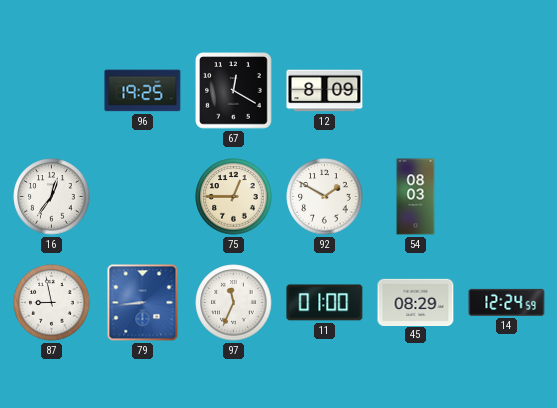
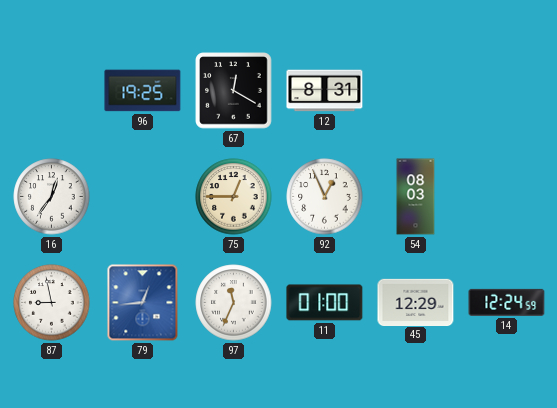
12: 8:09 -> 8:31
92: 1:50 -> 12:56
79: 8:44 -> 12:44
45: 08:29 -> 12:29
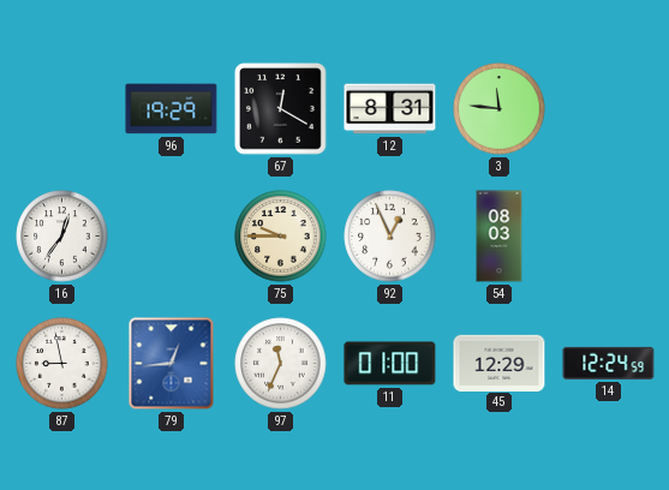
96: 19:25 -> 19:29
3: none -> 11:46
75: 12:45 -> 9:45
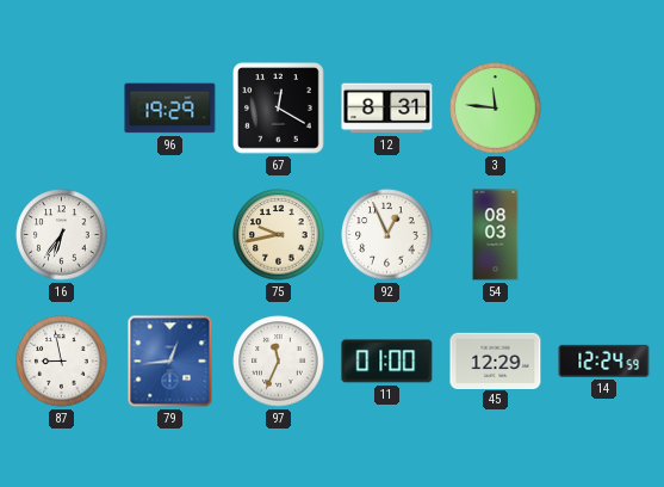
16: 12:36 -> 6:36
75: 9:45 -> 9:43
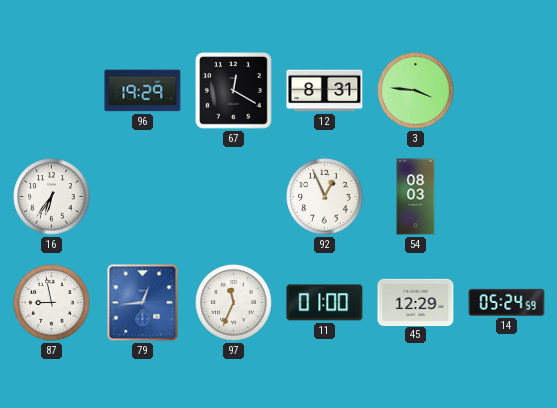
3: 11:46 -> 3:46
75: 9:43 -> none
14: 12:24 -> 05:24
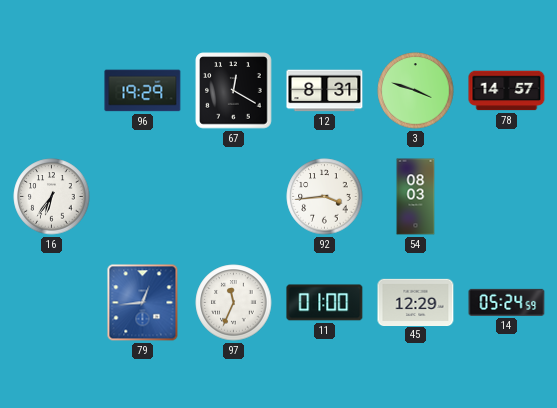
3: 3:46 -> 3:48
78: none -> 14:57
92: 12:56 -> 3:44
87: 8:58 -> none
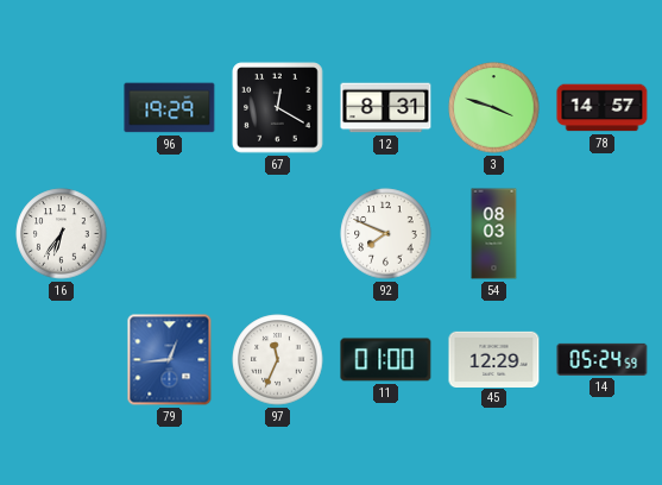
92: 3:44 -> 7:49
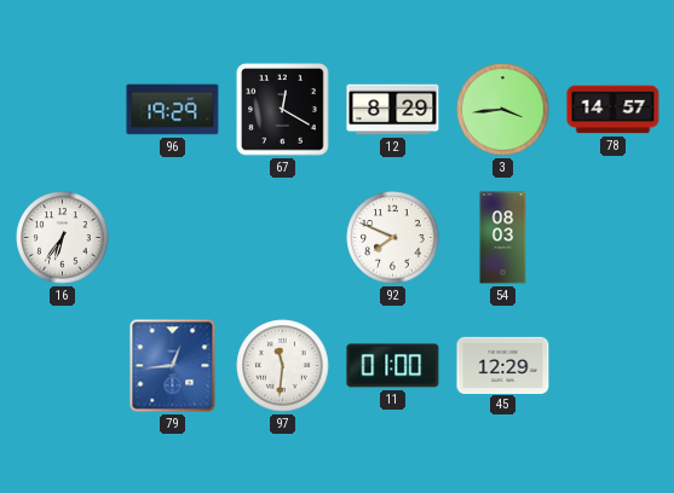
12: 8:31 -> 8:29
3: 3:48 -> 3:44
97: 11:34 -> 11:31
14: 05:24 -> none
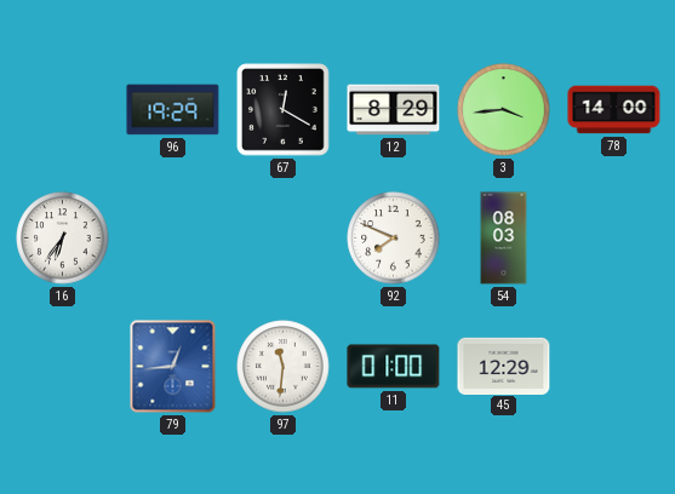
78: 14:57 -> 14:00
